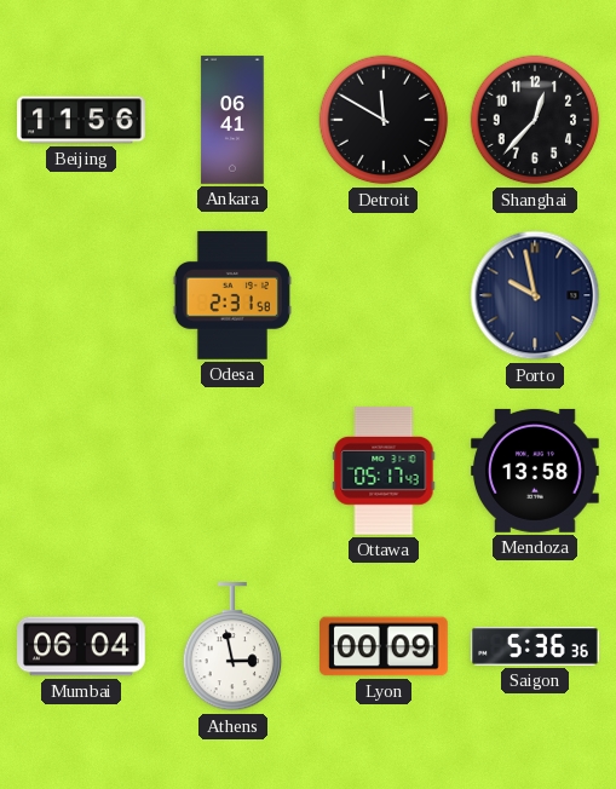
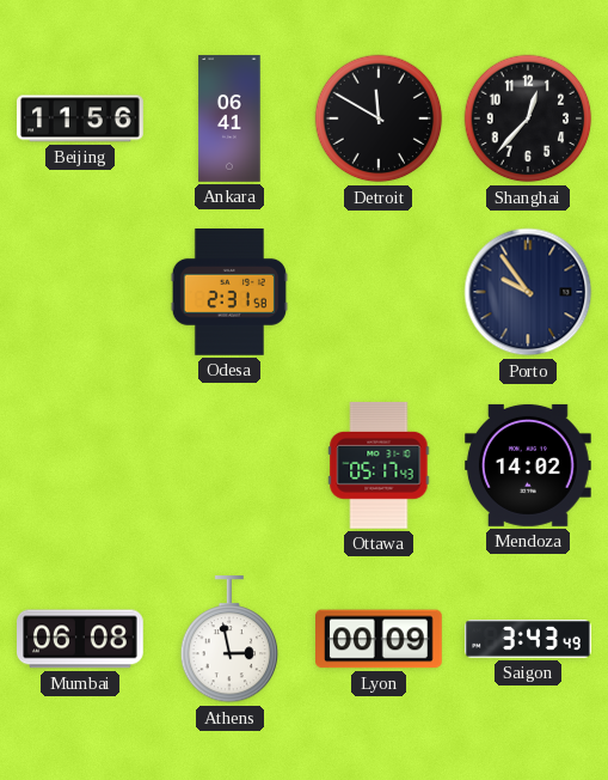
Porto: 9:58 -> 9:54
Mendoza: 13:58 -> 14:02
Mumbai: 06:04 -> 06:08
Saigon: 5:36 -> 3:43
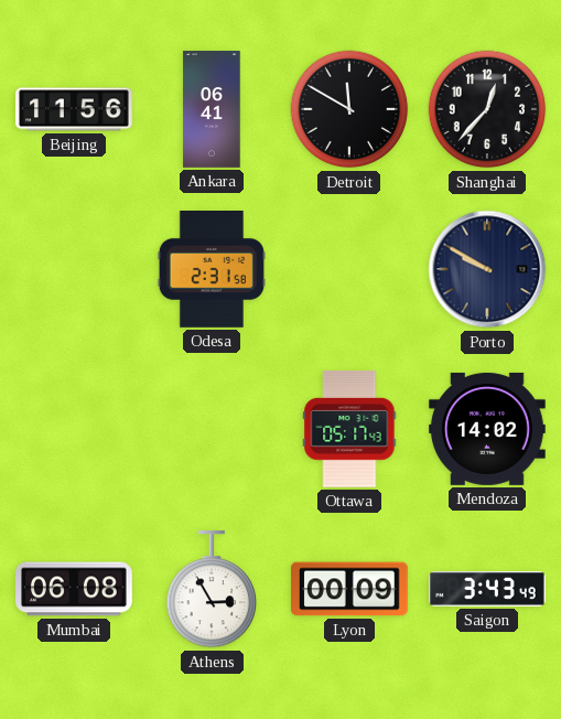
Porto: 9:54 -> 9:50
Athens: 2:58 -> 2:55
